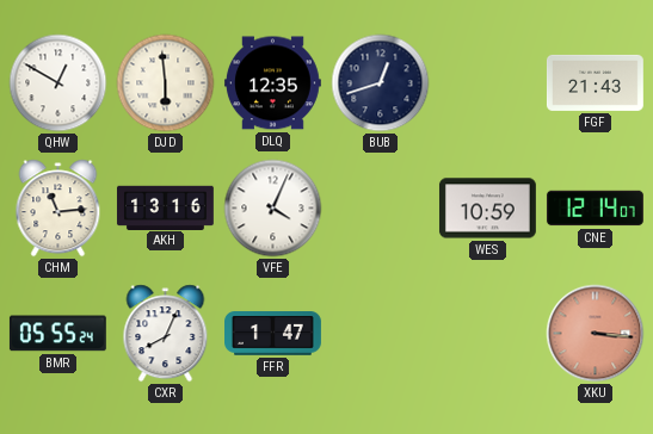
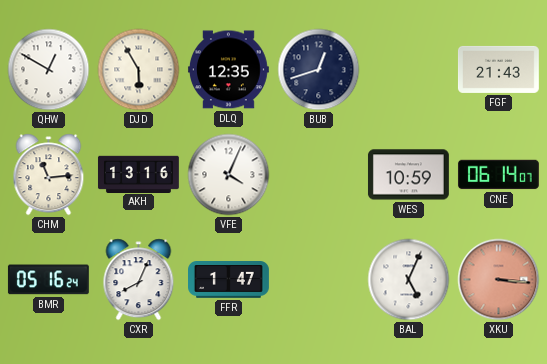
DJD: 5:59 -> 5:55
CNE: 12:14 -> 06:14
BMR: 05:55 -> 05:16
BAL: none -> 5:04
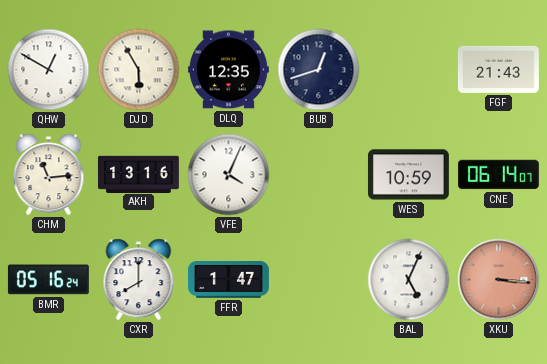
CXR: 8:04 -> 8:00
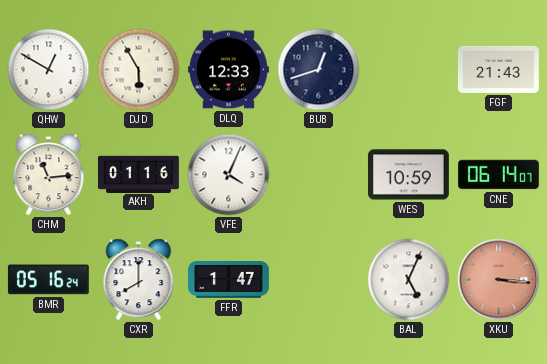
DLQ: 12:35 -> 12:33
AKH: 13:16 -> 01:16
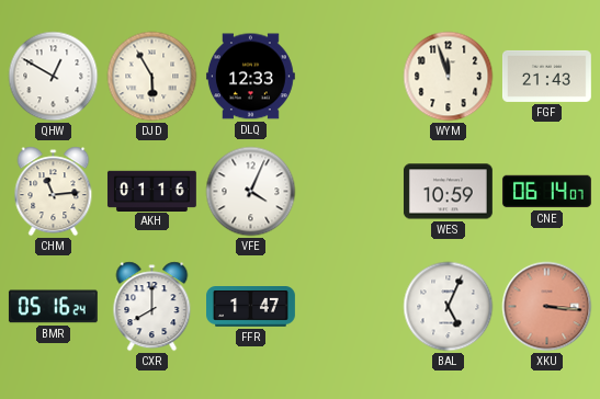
BUB: 12:42 -> none
WYM: none -> 11:57
